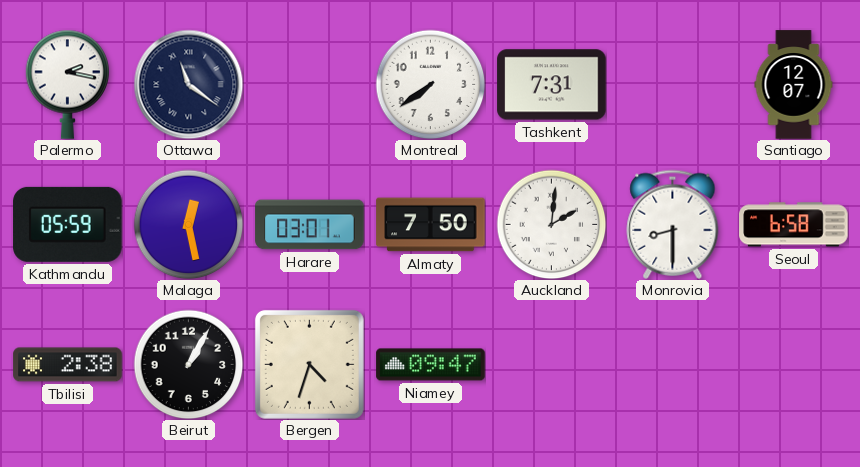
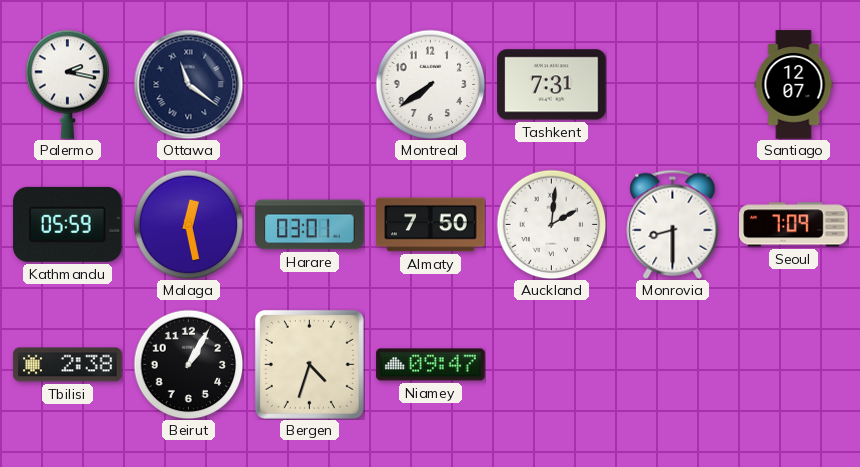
Seoul: 6:58 -> 7:09
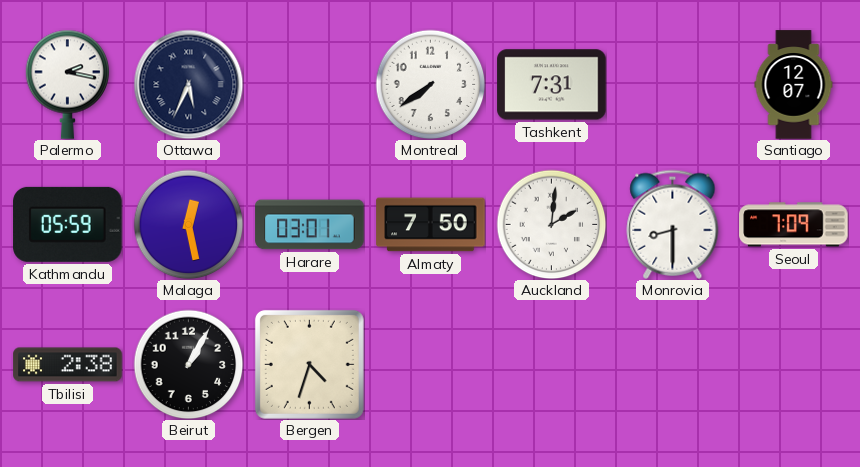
Ottawa: 11:21 -> 5:34
Niamey: 09:47 -> none
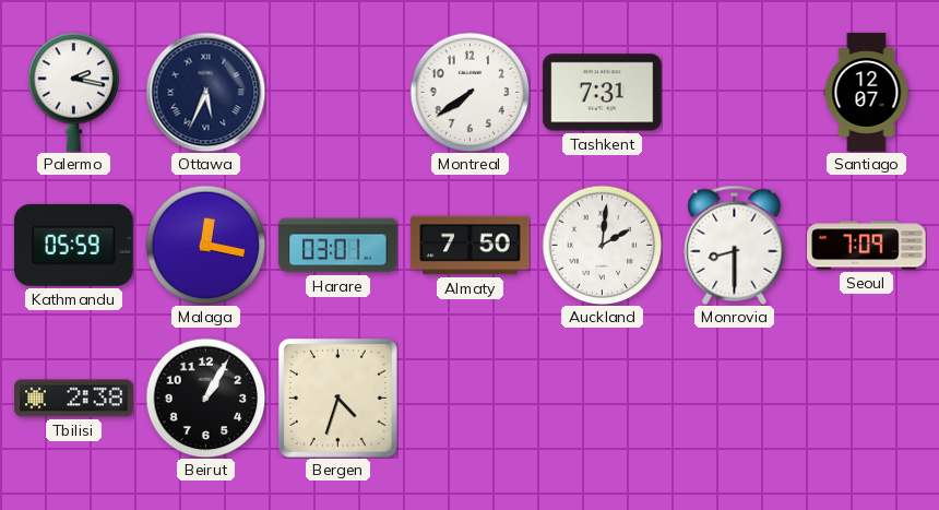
Malaga: 12:28 -> 12:17
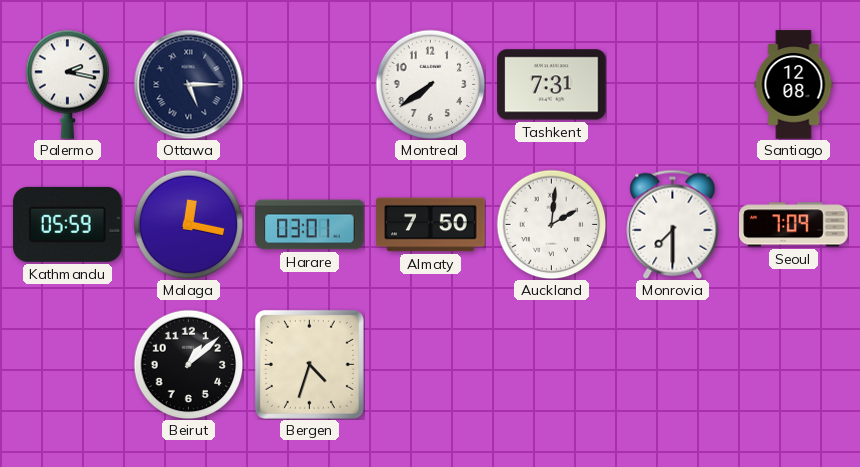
Ottawa: 5:34 -> 5:15
Santiago: 12:07 -> 12:08
Monrovia: 8:30 -> 7:30
Tbilisi: 2:38 -> none
Beirut: 1:05 -> 1:08
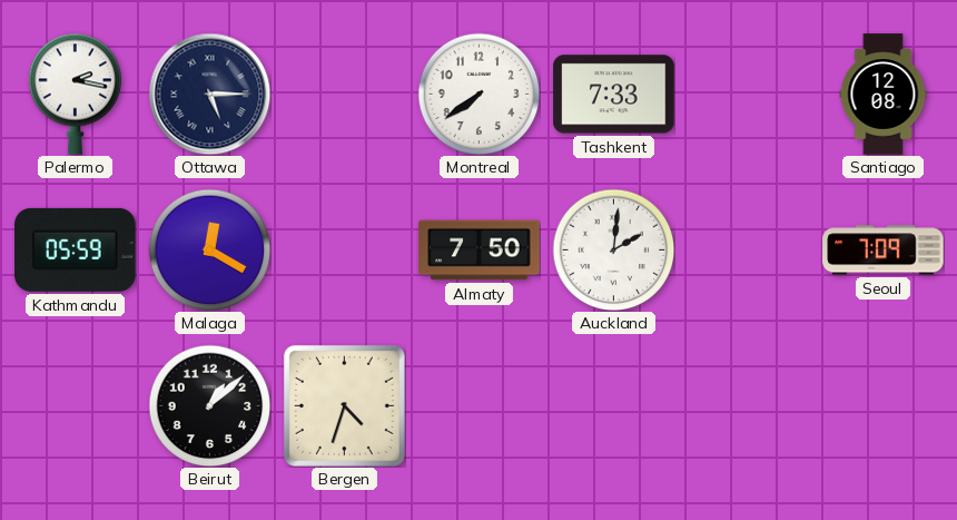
Tashkent: 7:31 -> 7:33
Malaga: 12:17 -> 12:20
Harare: 03:01 -> none
Monrovia: 7:30 -> none
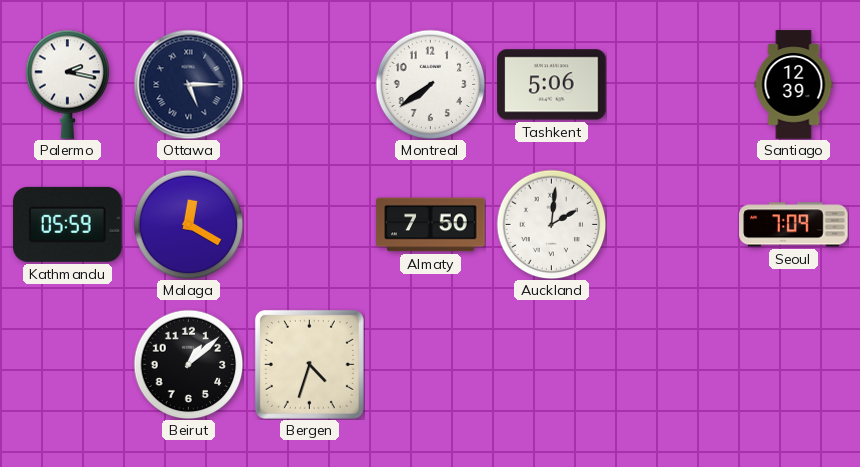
Tashkent: 7:33 -> 5:06
Santiago: 12:08 -> 12:39
